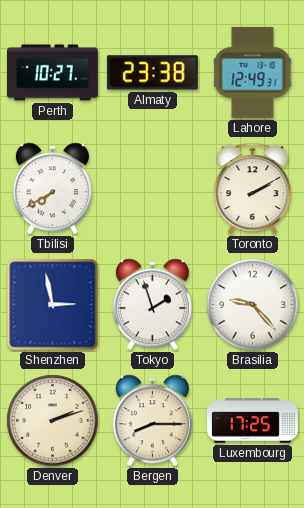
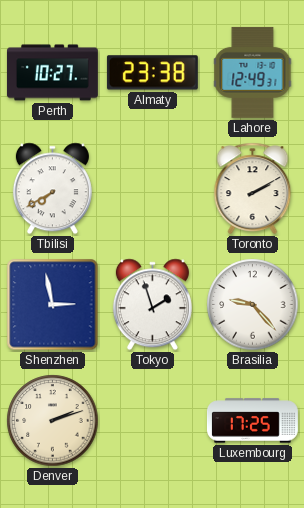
Bergen: 8:15 -> none
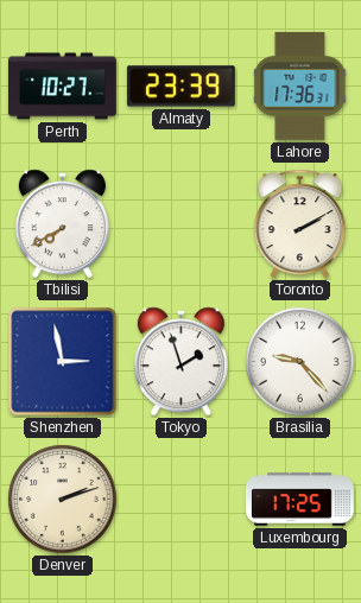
Almaty: 23:38 -> 23:39
Lahore: 12:49 -> 17:36
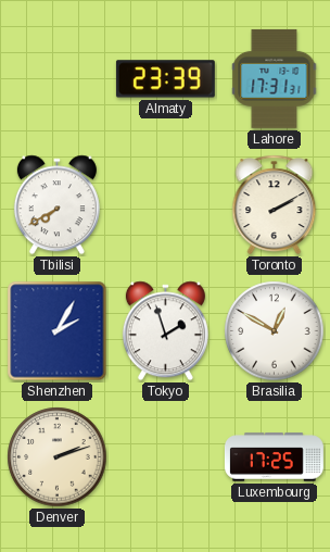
Perth: 10:27 -> none
Lahore: 17:36 -> 17:31
Shenzhen: 2:58 -> 2:05
Brasilia: 9:23 -> 12:50
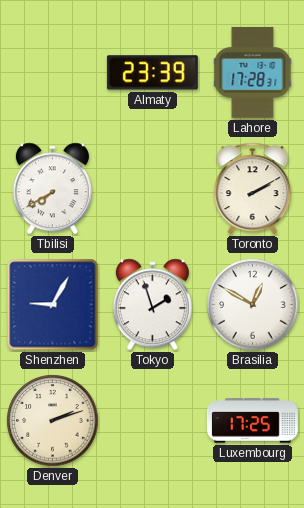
Lahore: 17:31 -> 17:28
Shenzhen: 2:05 -> 9:05
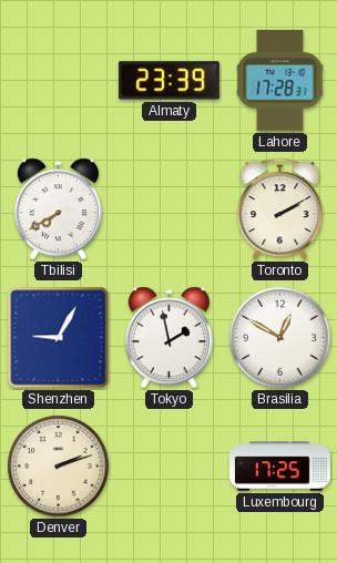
Tokyo: 1:57 -> 1:58
